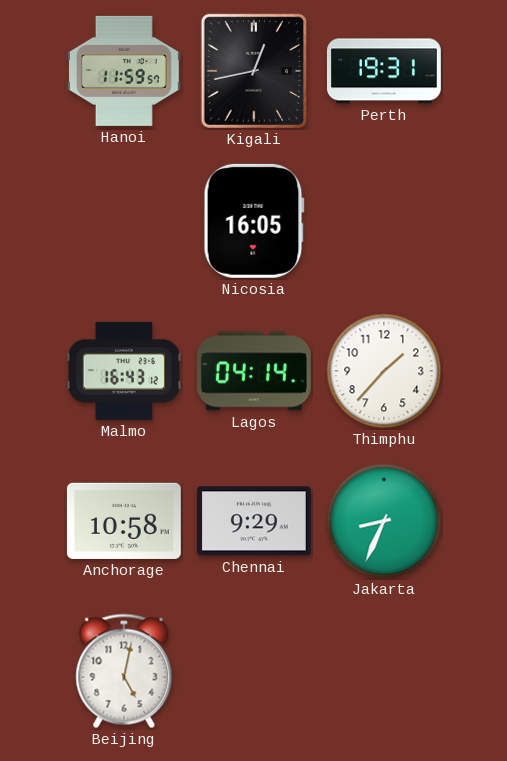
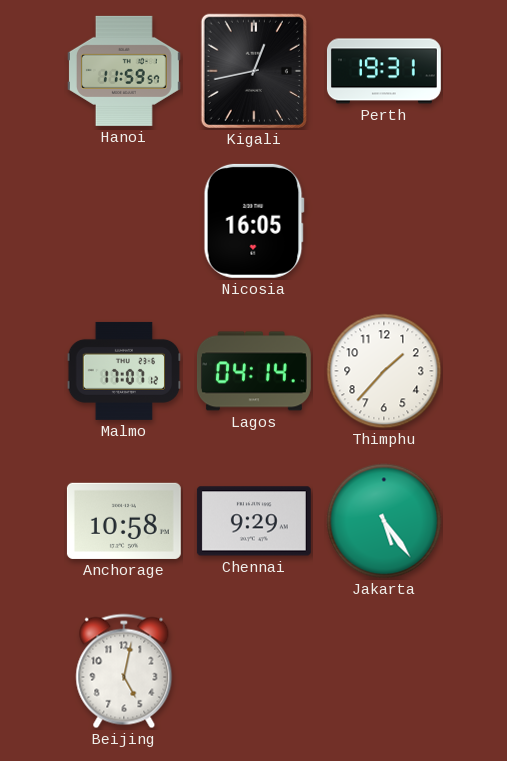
Malmo: 16:43 -> 17:07
Jakarta: 8:34 -> 5:24
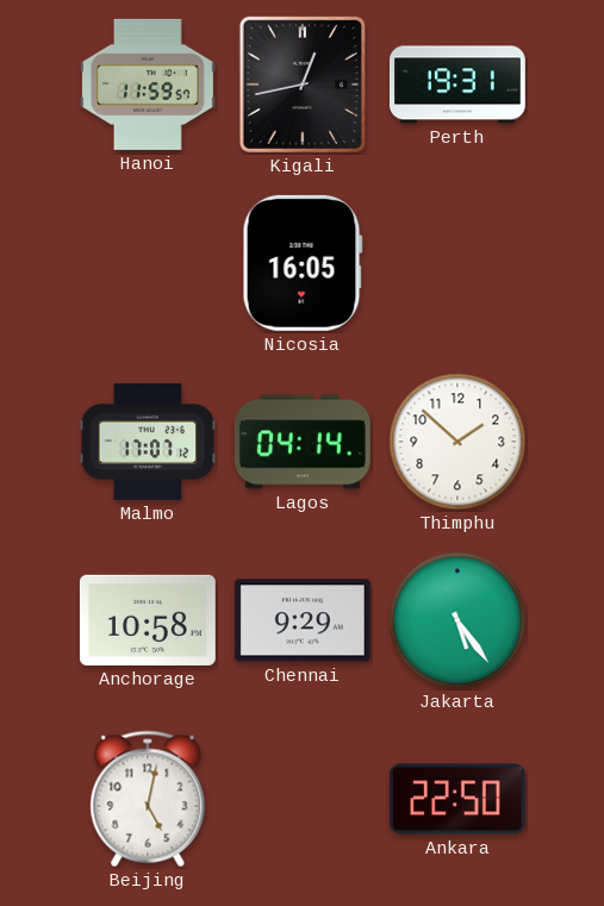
Thimphu: 1:37 -> 1:52
Ankara: none -> 22:50
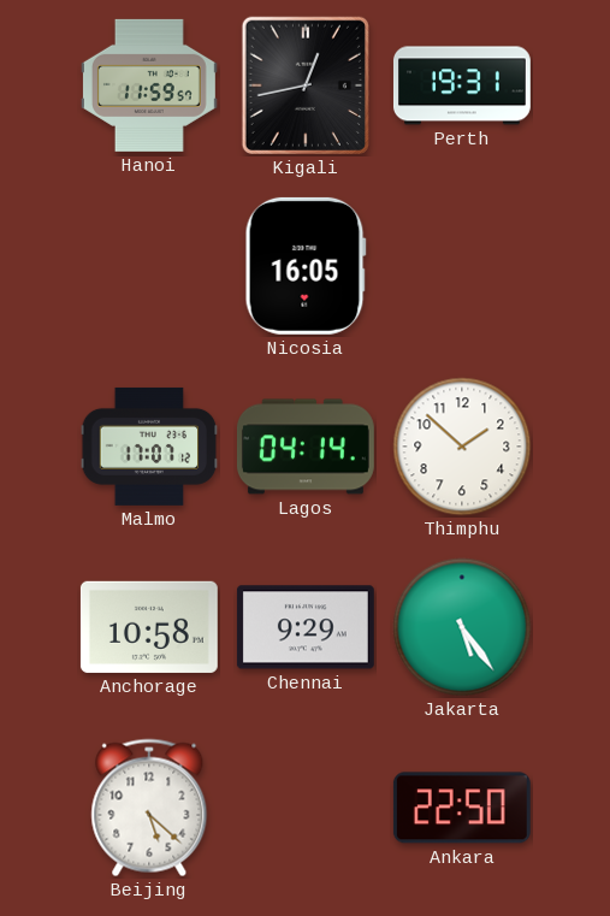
Beijing: 5:02 -> 5:22
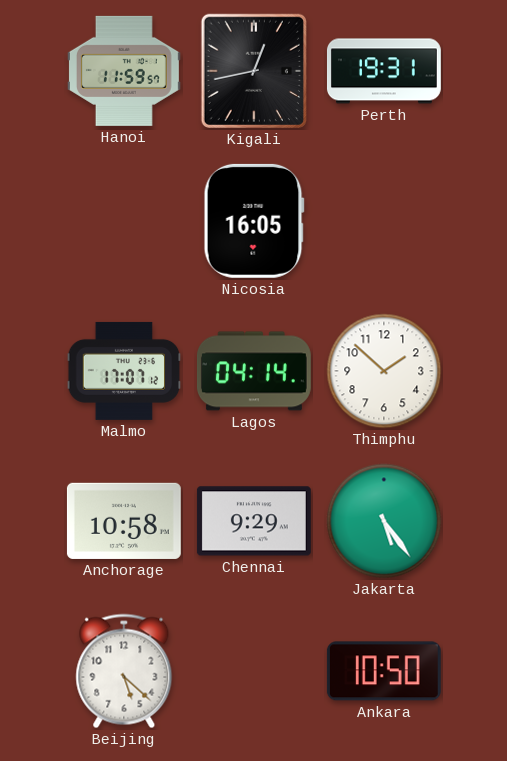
Ankara: 22:50 -> 10:50
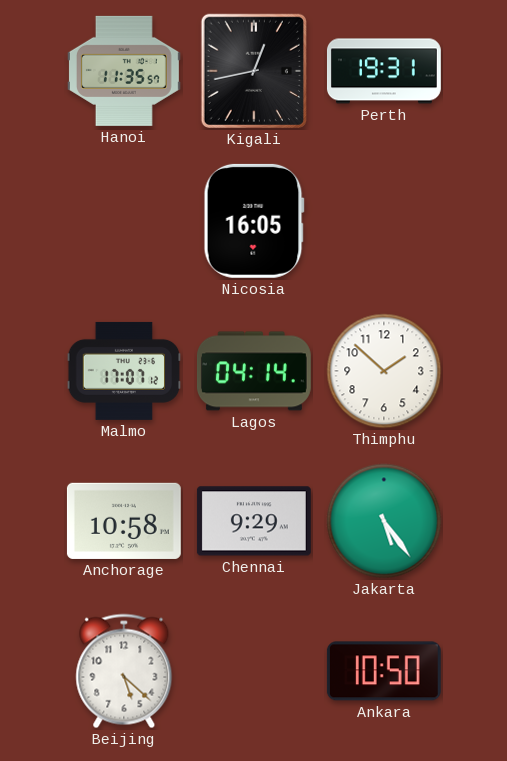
Hanoi: 11:59 -> 11:35
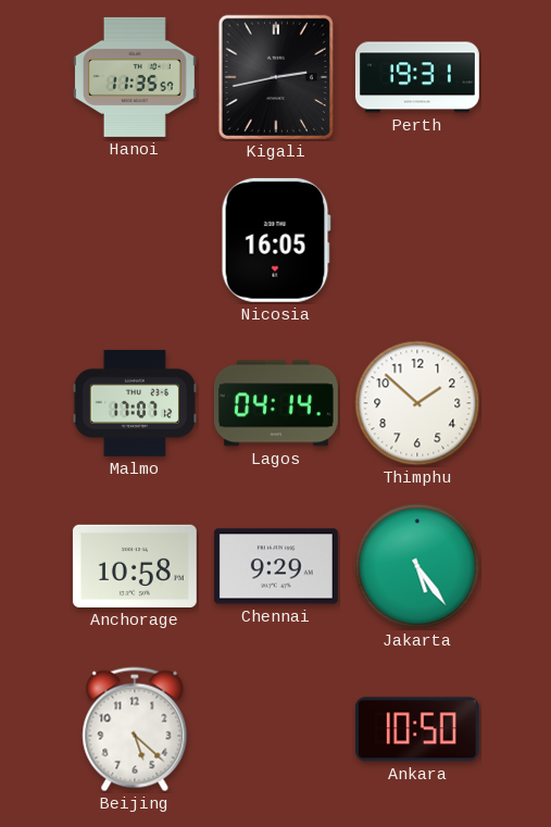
Kigali: 12:43 -> 2:43
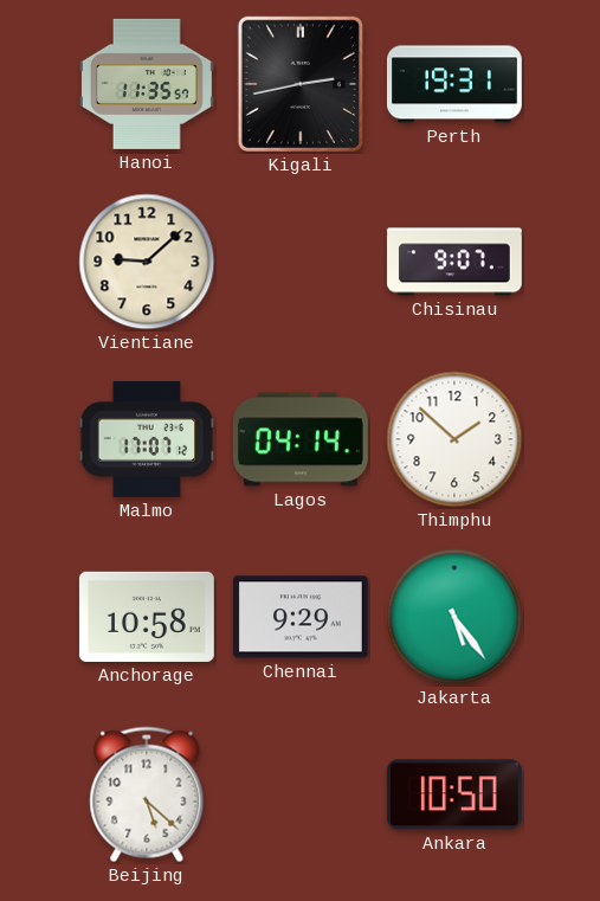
Vientiane: none -> 9:08
Nicosia: 16:05 -> none
Chisinau: none -> 9:07
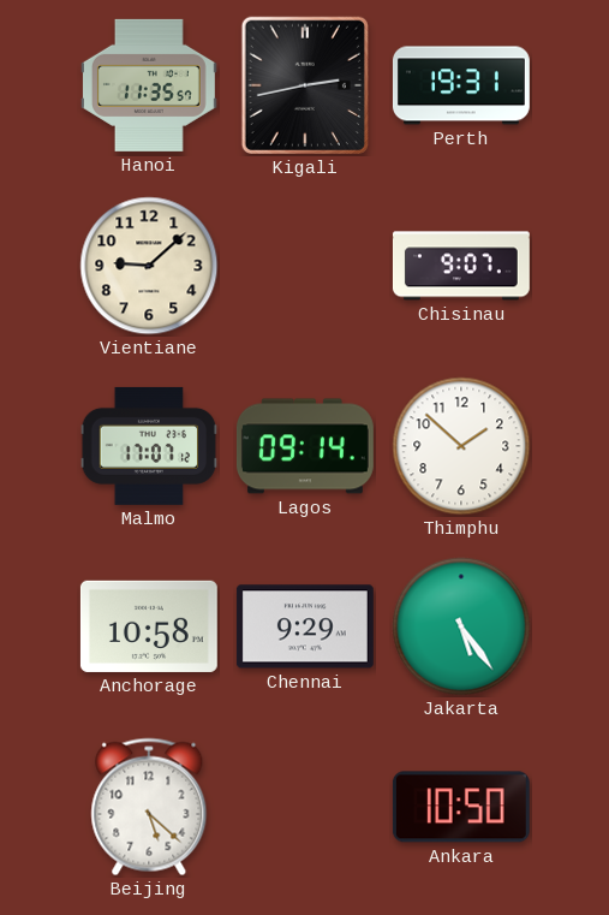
Lagos: 04:14 -> 09:14
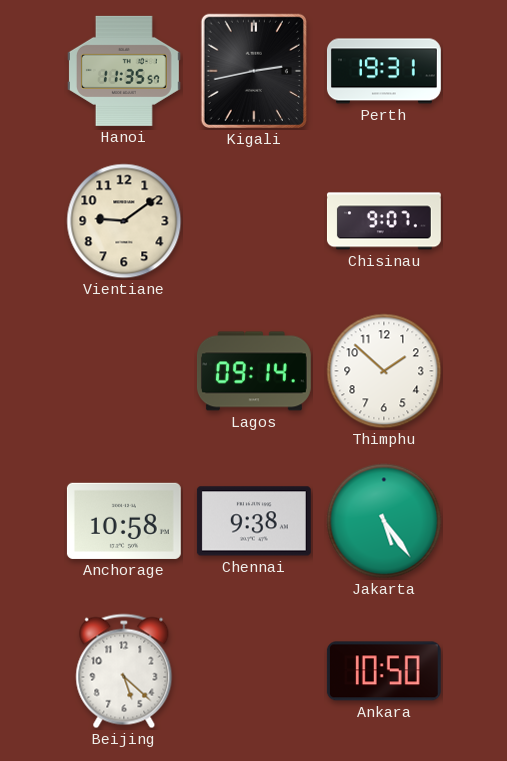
Vientiane: 9:08 -> 9:09
Malmo: 17:07 -> none
Chennai: 9:29 -> 9:38
